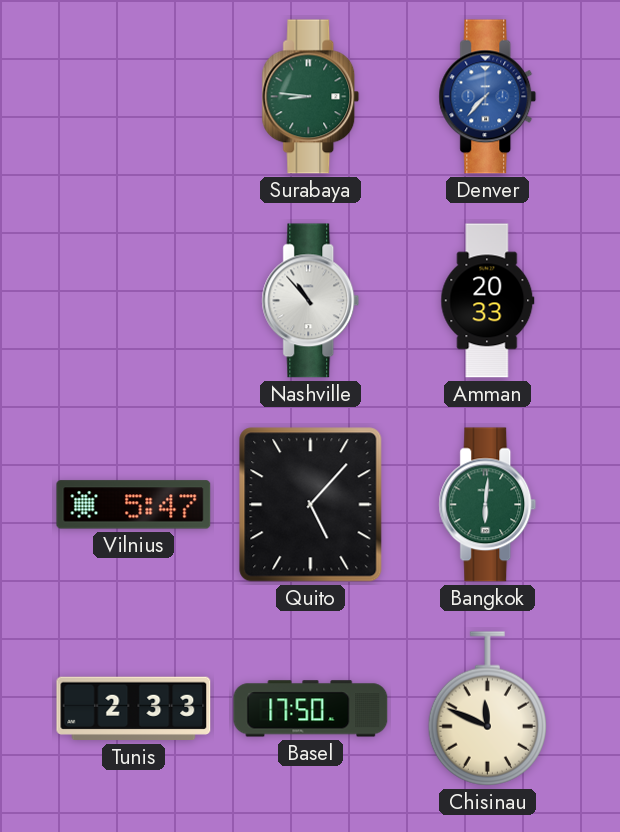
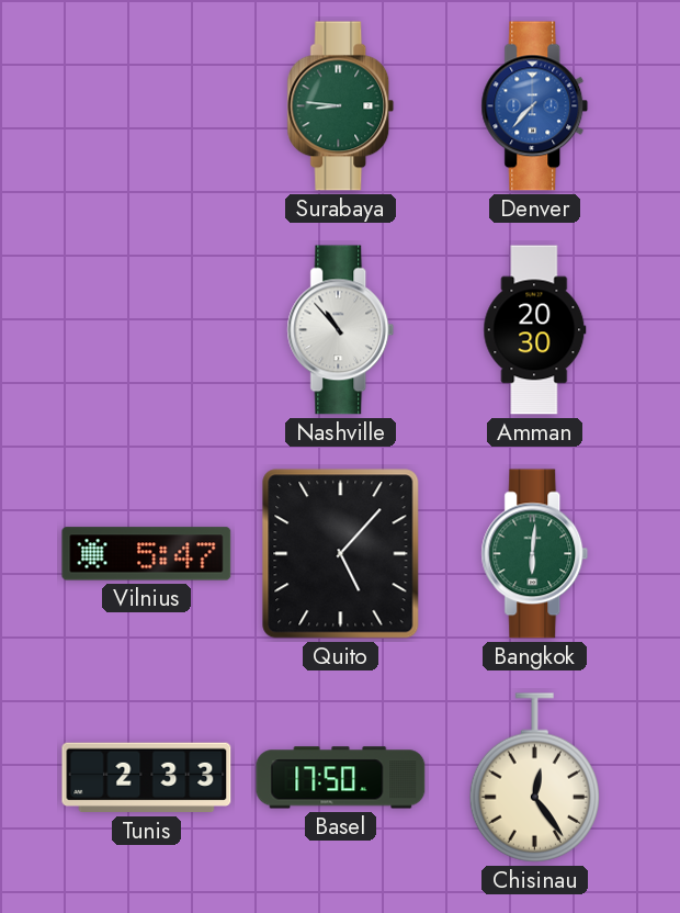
Amman: 20:33 -> 20:30
Chisinau: 11:49 -> 12:24
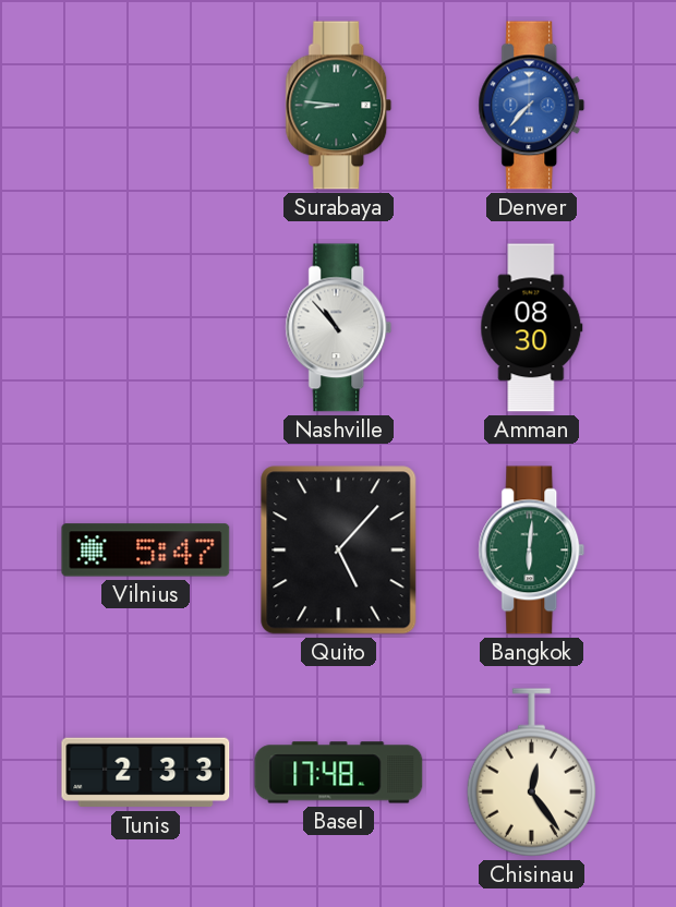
Amman: 20:30 -> 08:30
Basel: 17:50 -> 17:48
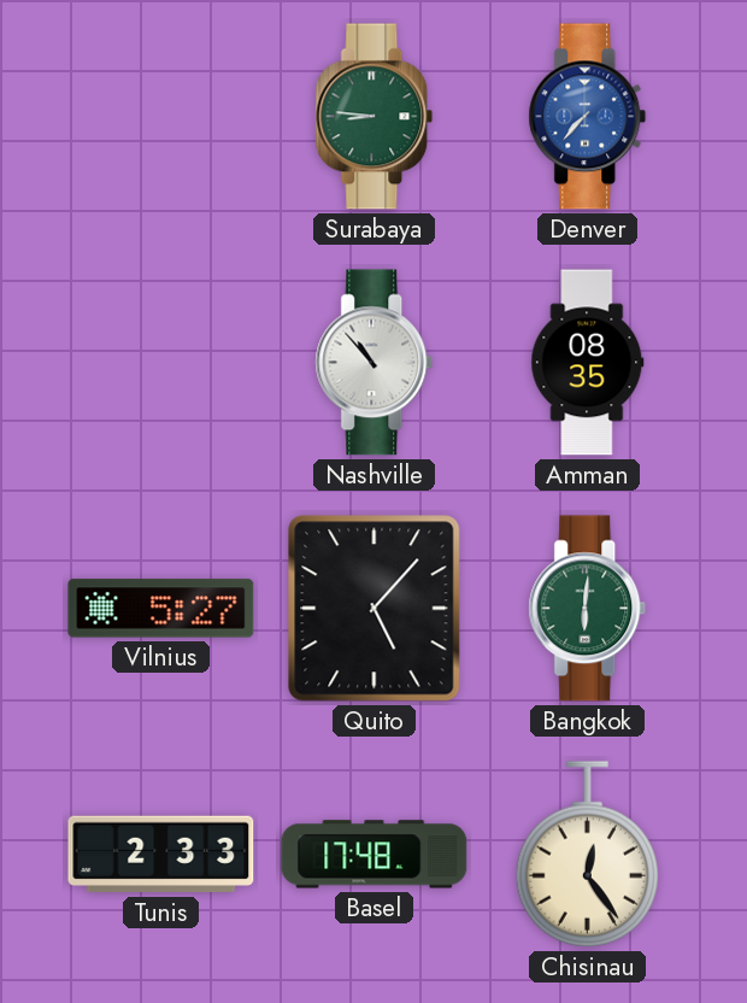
Amman: 08:30 -> 08:35
Vilnius: 5:47 -> 5:27
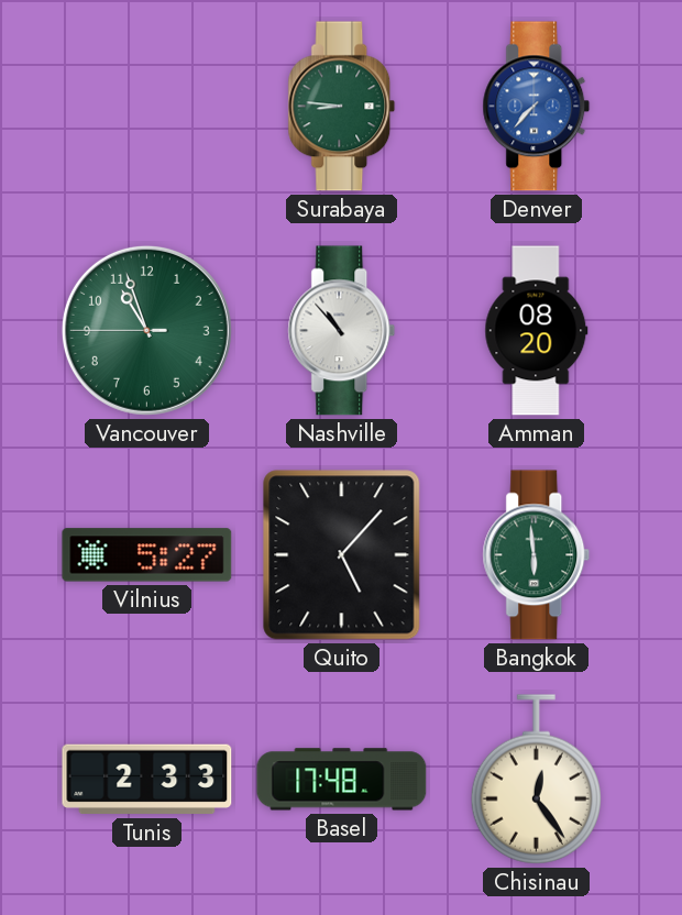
Vancouver: none -> 10:56
Amman: 08:35 -> 08:20
Bangkok: 6:01 -> 5:59
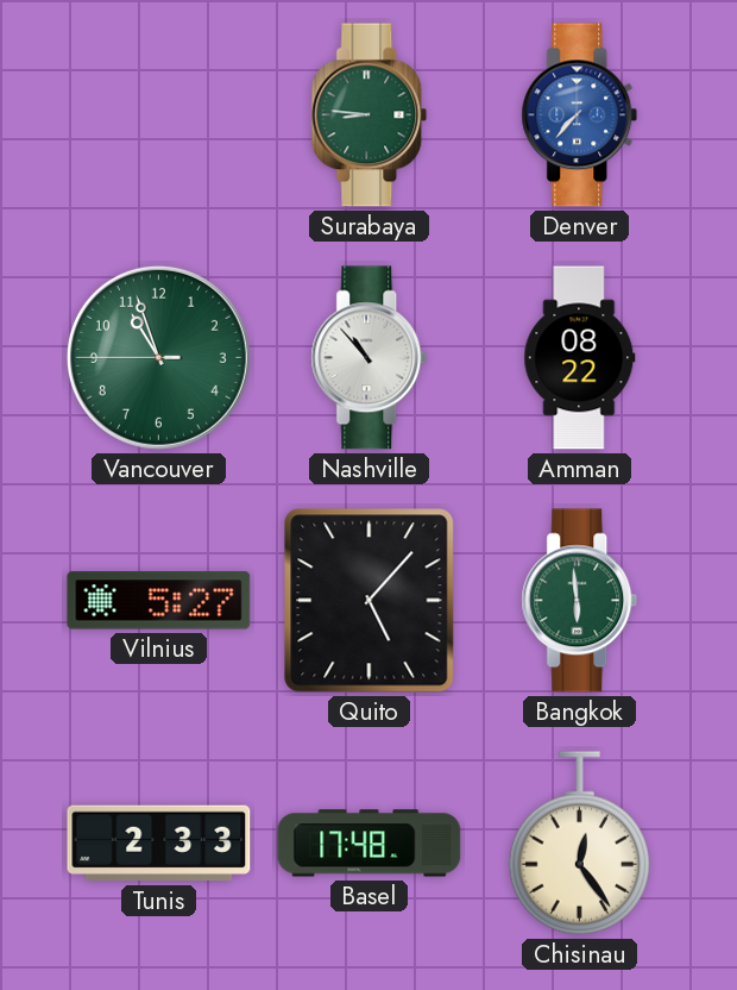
Amman: 08:20 -> 08:22
